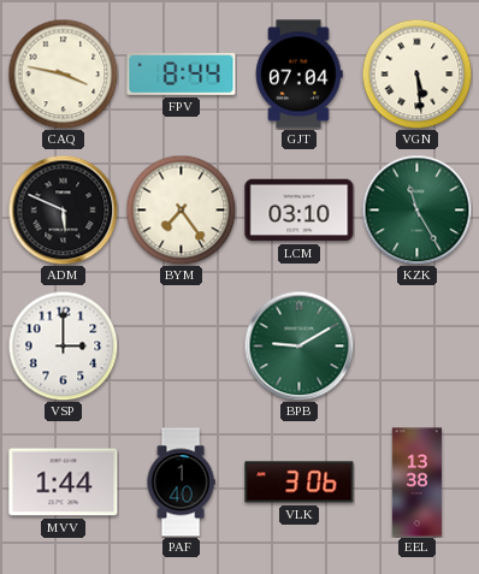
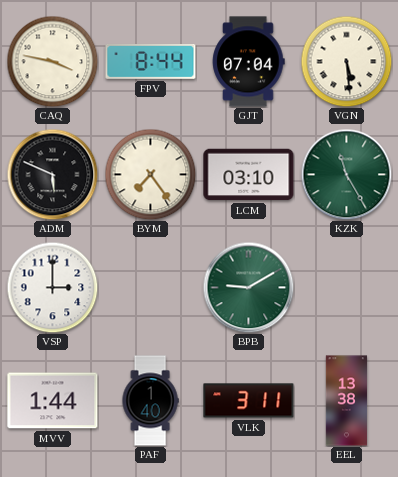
VLK: 3:06 -> 3:11
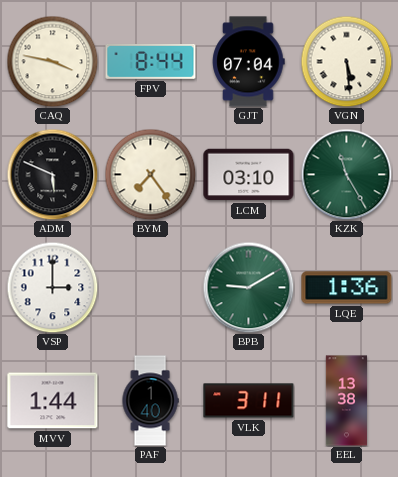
LQE: none -> 1:36
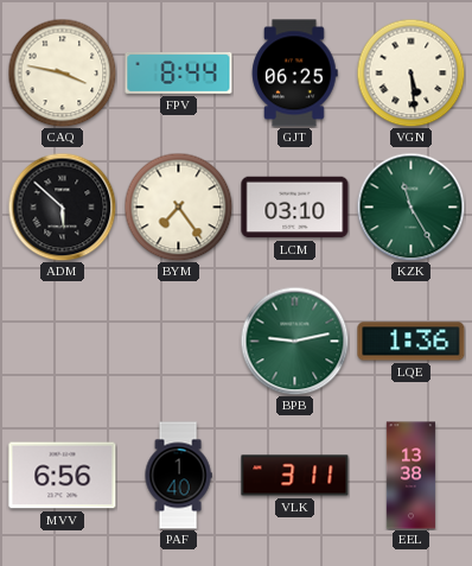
GJT: 07:04 -> 06:25
ADM: 5:49 -> 5:52
VSP: 3:00 -> none
BPB: 9:10 -> 9:13
MVV: 1:44 -> 6:56
